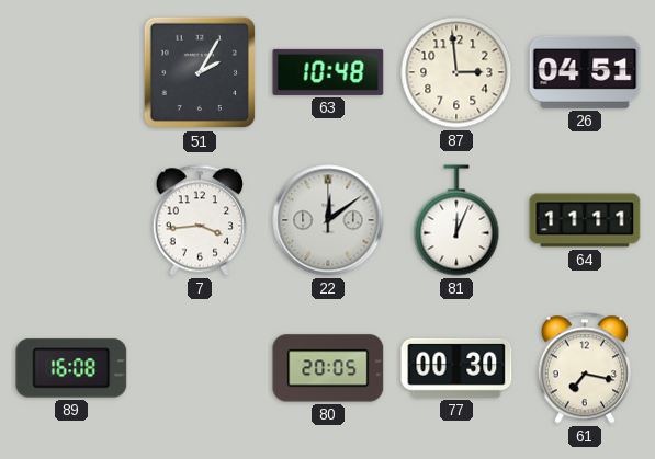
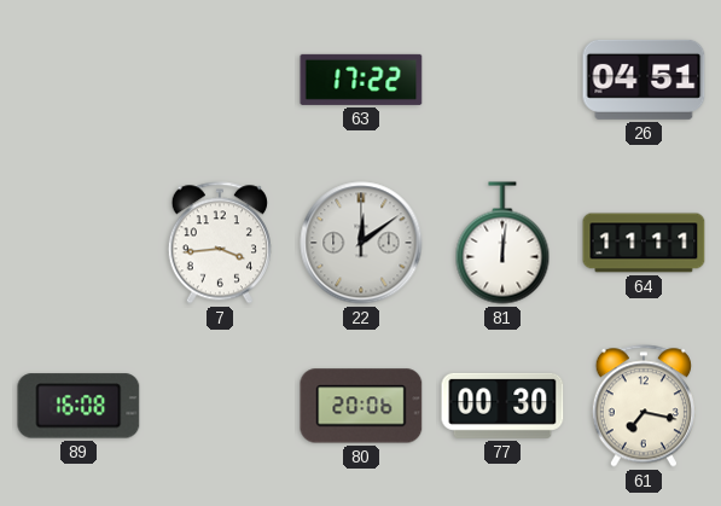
51: 2:05 -> none
63: 10:48 -> 17:22
87: 2:59 -> none
81: 12:04 -> 12:01
80: 20:05 -> 20:06
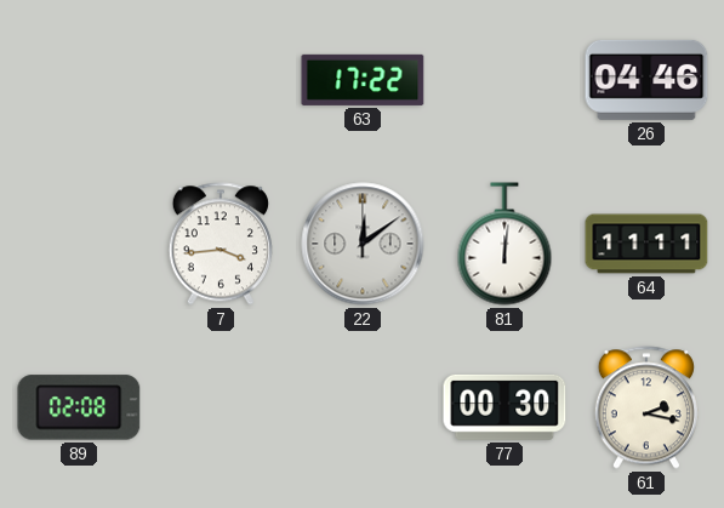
26: 04:51 -> 04:46
89: 16:08 -> 02:08
80: 20:06 -> none
61: 7:17 -> 2:17
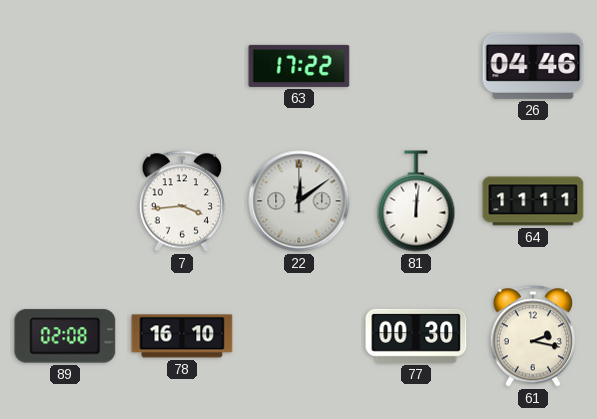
78: none -> 16:10
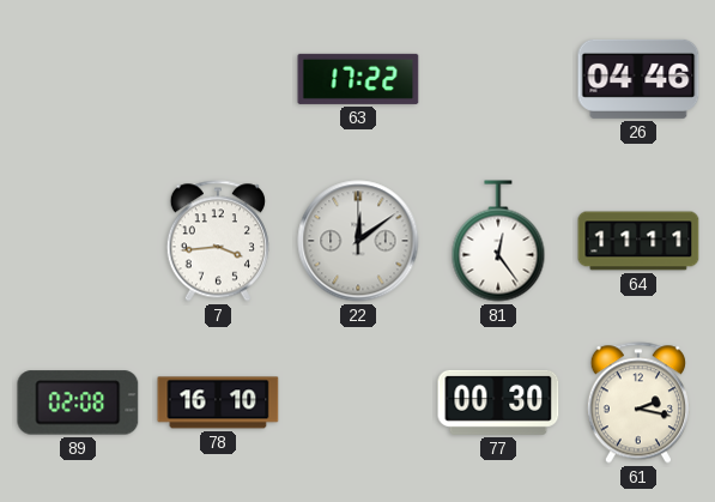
81: 12:01 -> 12:24
